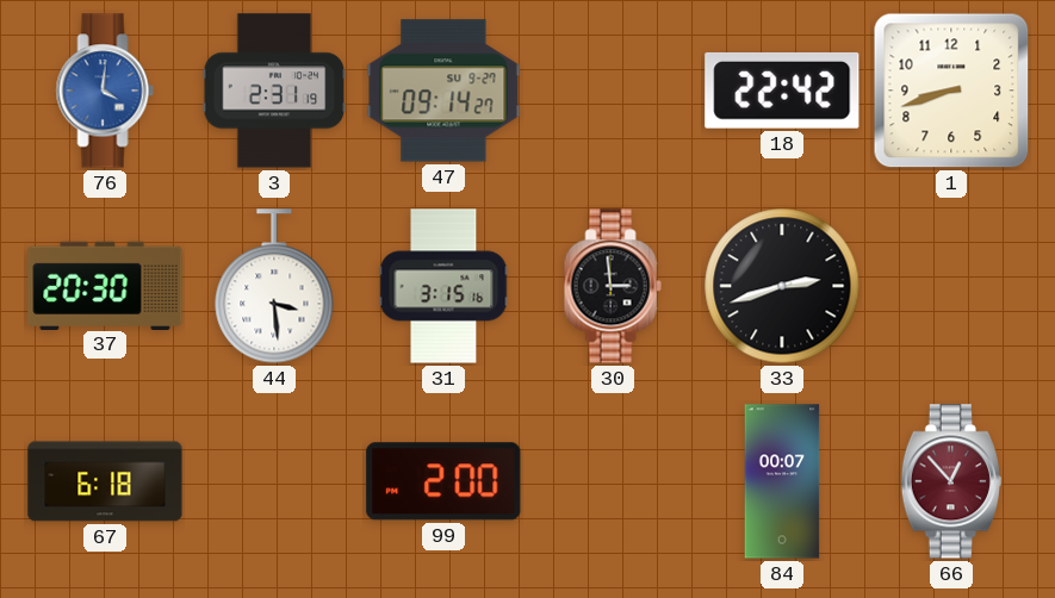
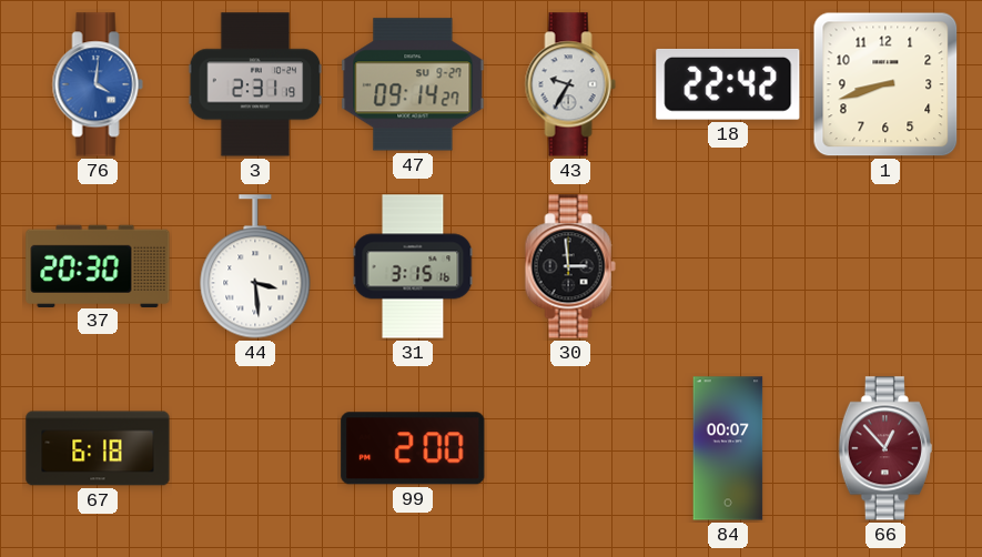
43: none -> 9:35
33: 2:42 -> none
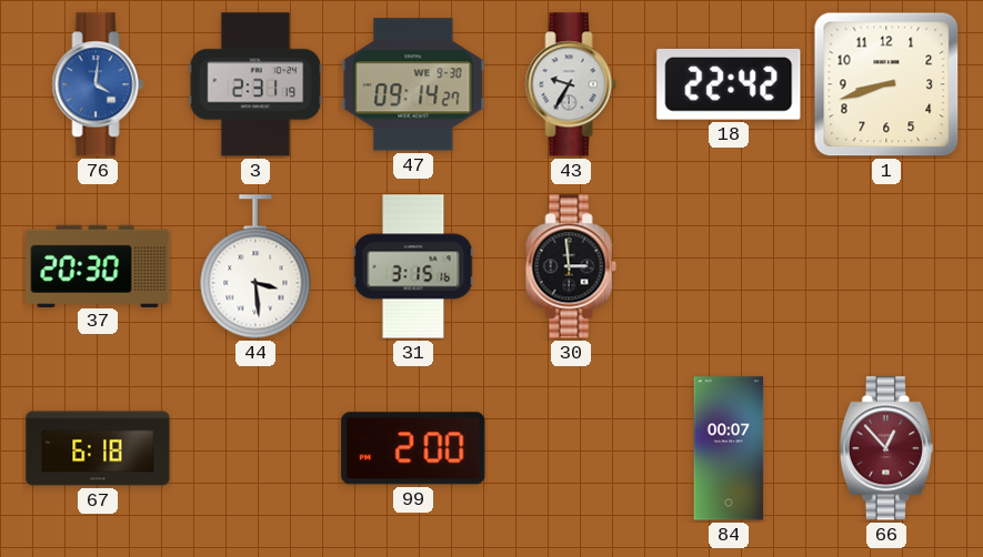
47 date: SU 9-27 -> WE 9-30
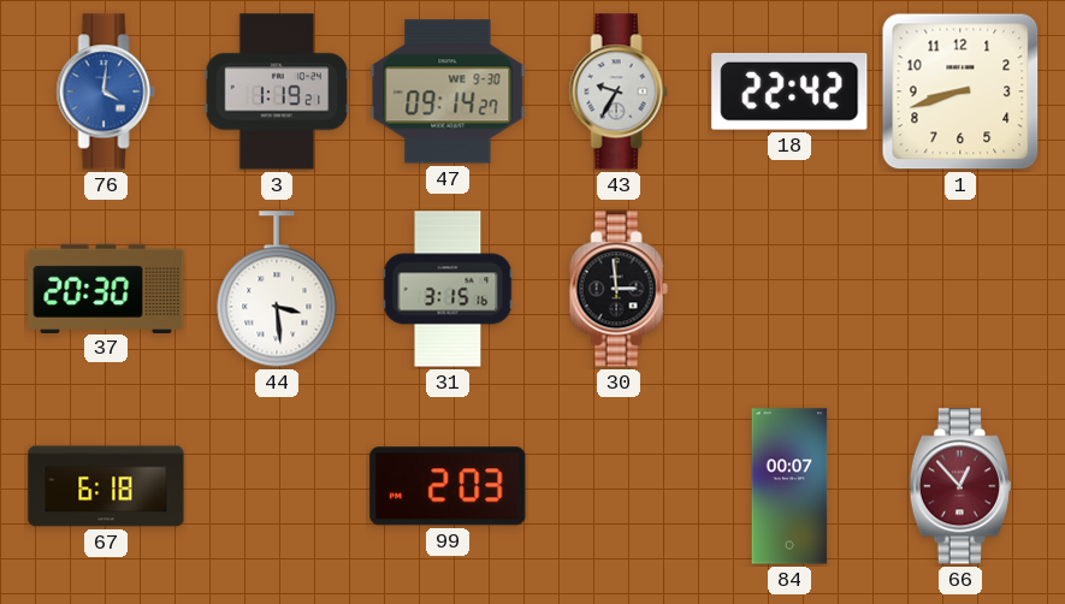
3: 2:31 -> 1:19
99: 2:00 -> 2:03
